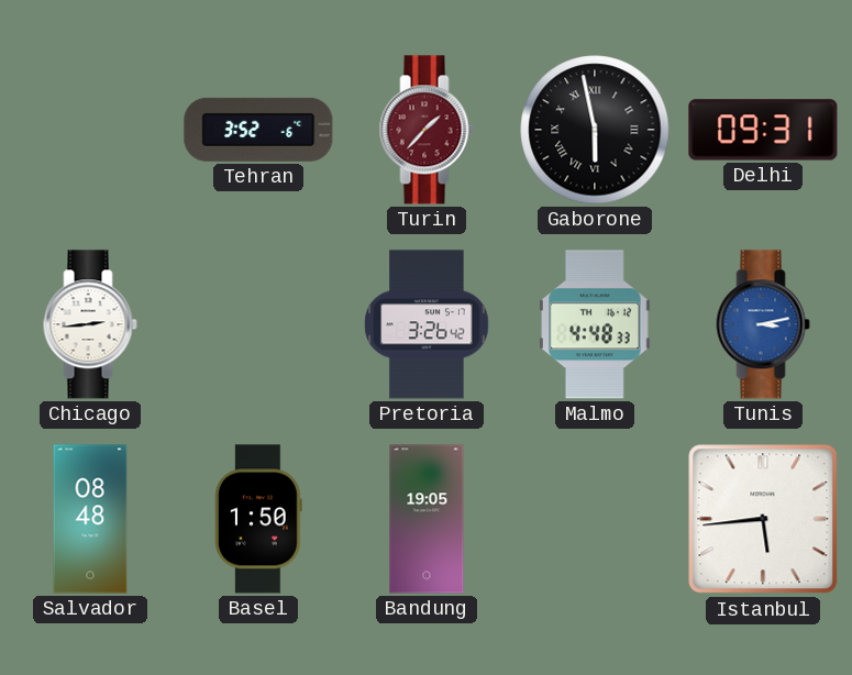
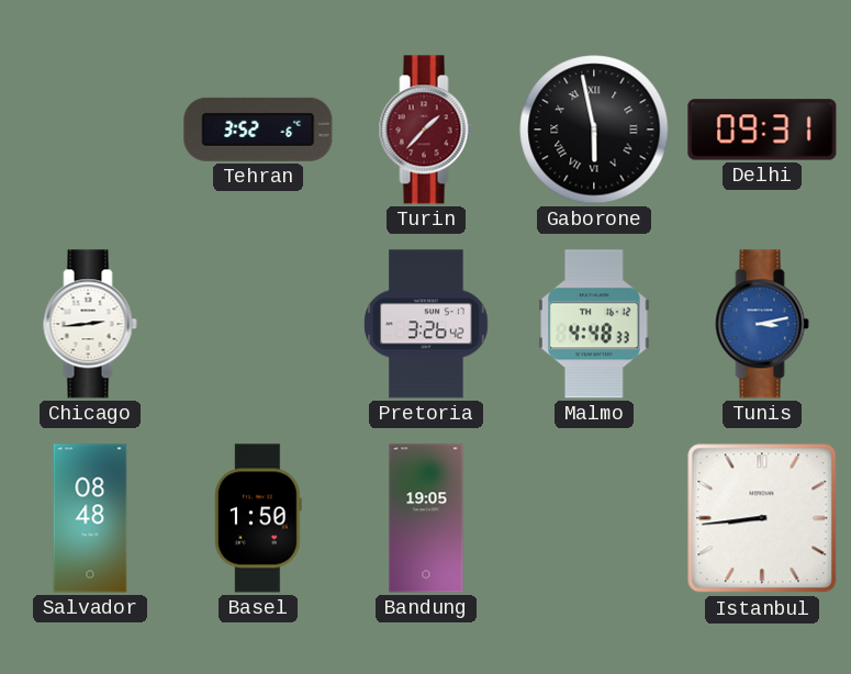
Istanbul: 5:44 -> 8:44
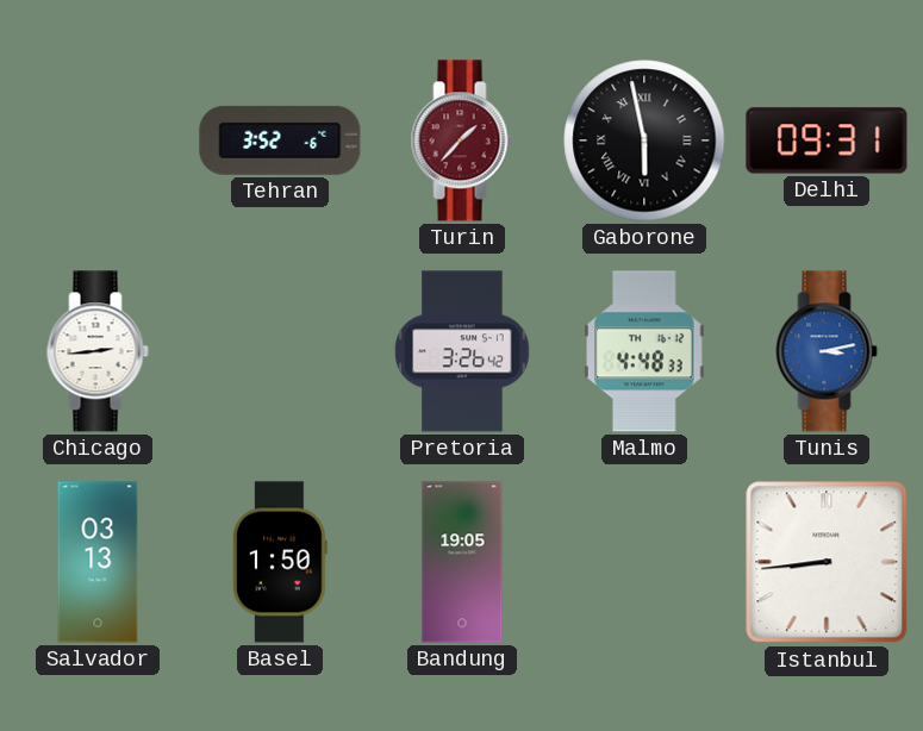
Salvador: 08:48 -> 03:13
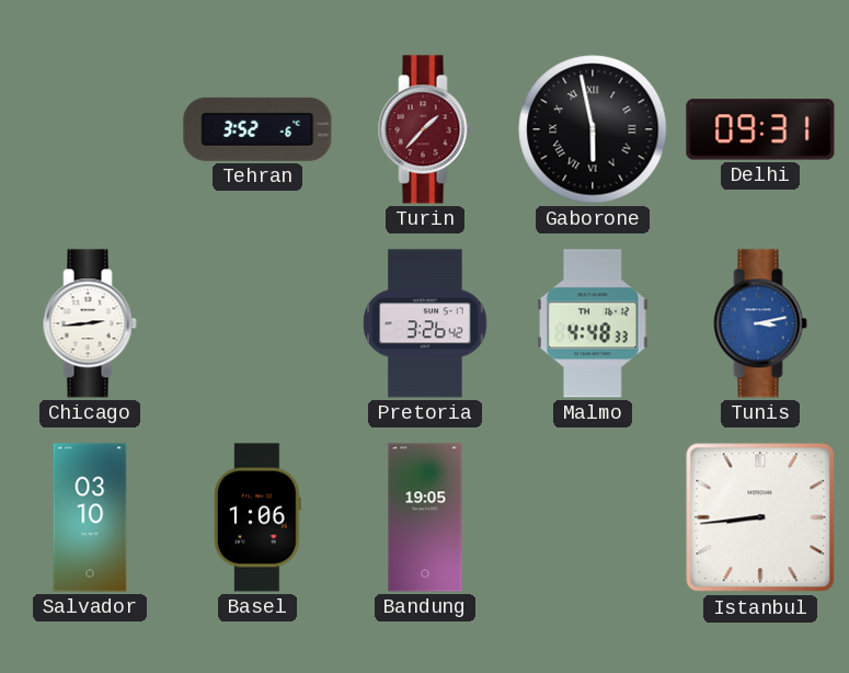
Salvador: 03:13 -> 03:10
Basel: 1:50 -> 1:06
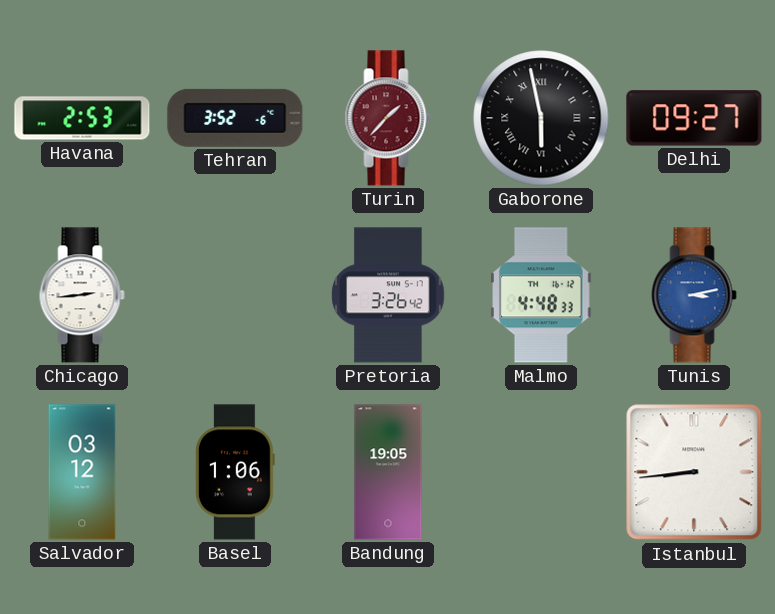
Havana: none -> 2:53
Delhi: 09:31 -> 09:27
Salvador: 03:10 -> 03:12
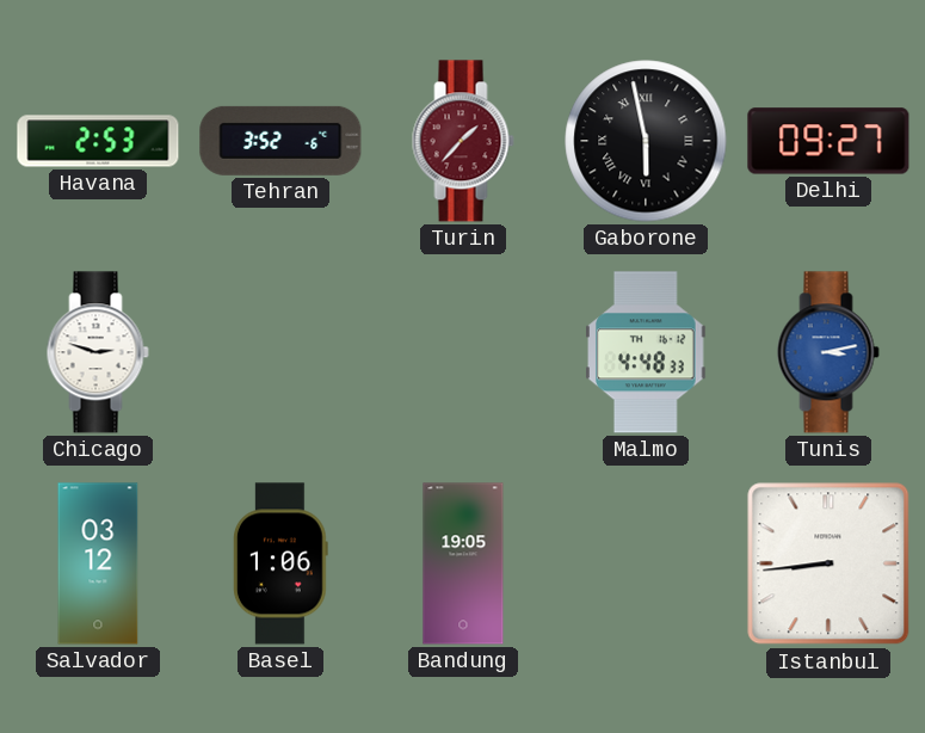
Chicago: 2:44 -> 2:48
Pretoria: 3:26 -> none
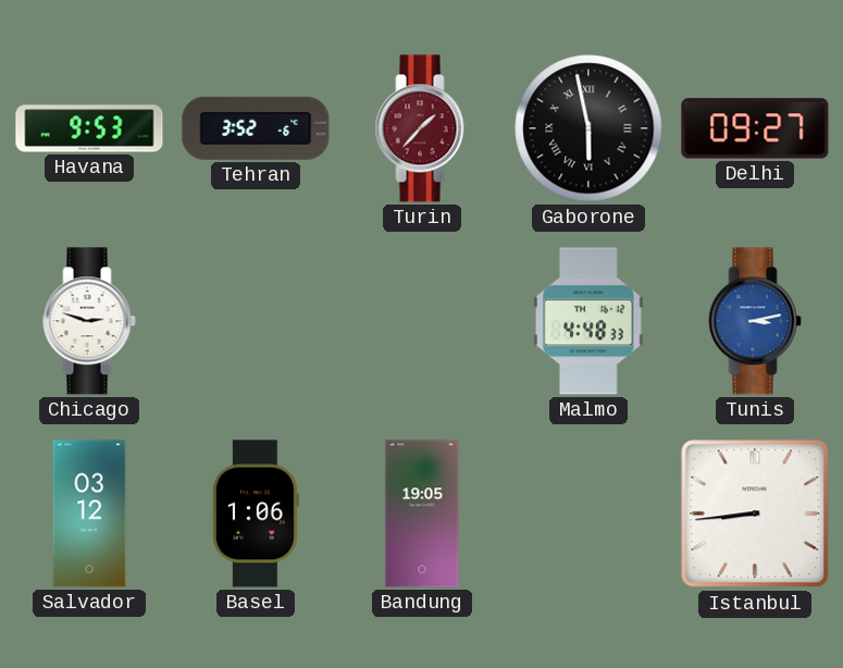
Havana: 2:53 -> 9:53
